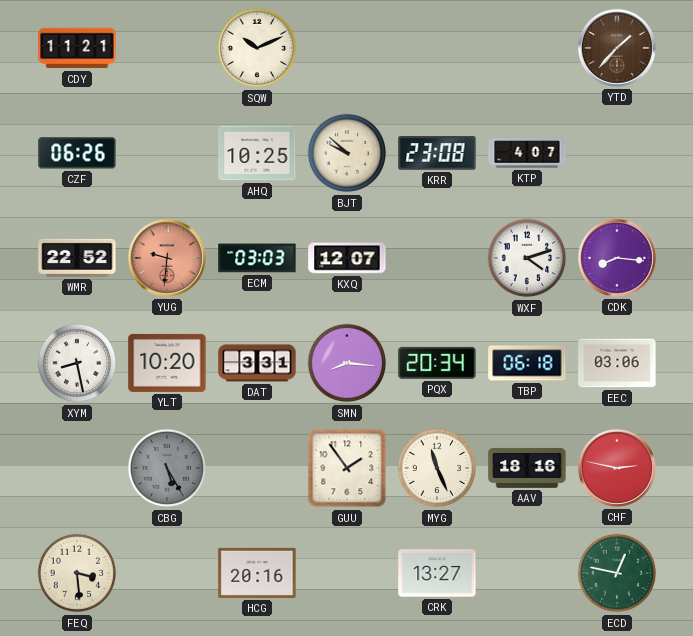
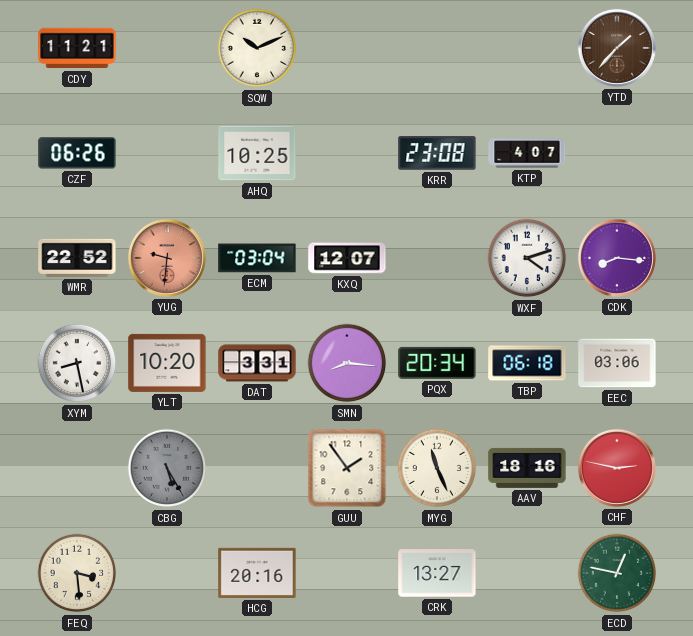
BJT: 9:52 -> none
ECM: 03:03 -> 03:04
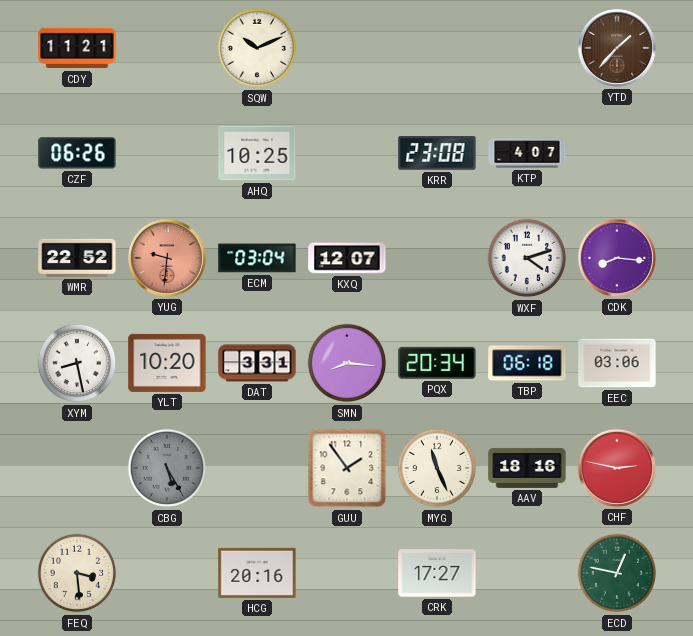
CRK: 13:27 -> 17:27
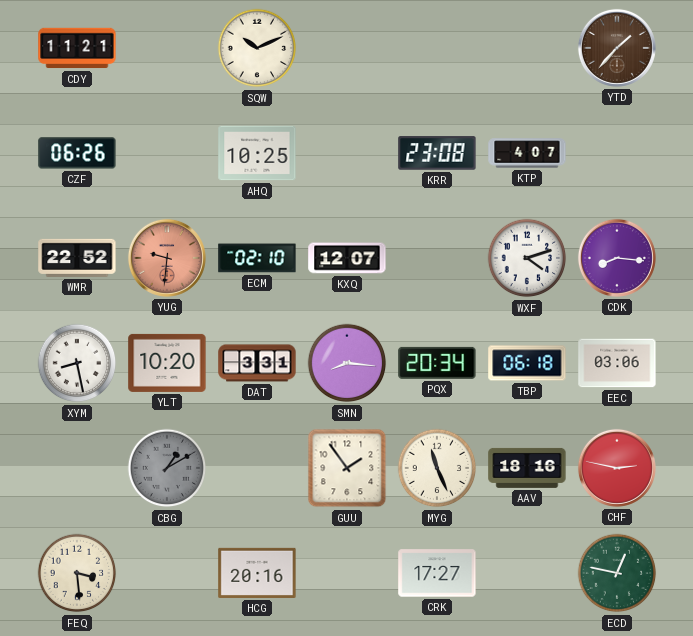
ECM: 03:04 -> 02:10
CBG: 5:25 -> 1:10
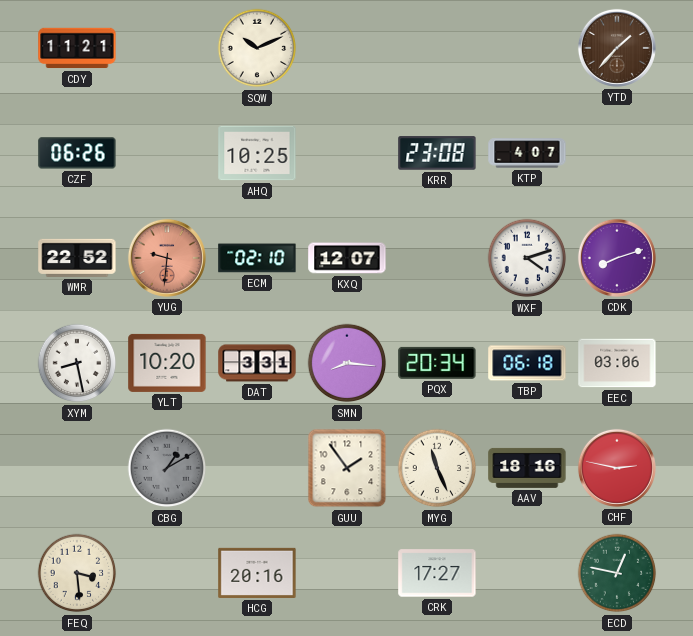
CDK: 8:16 -> 8:12
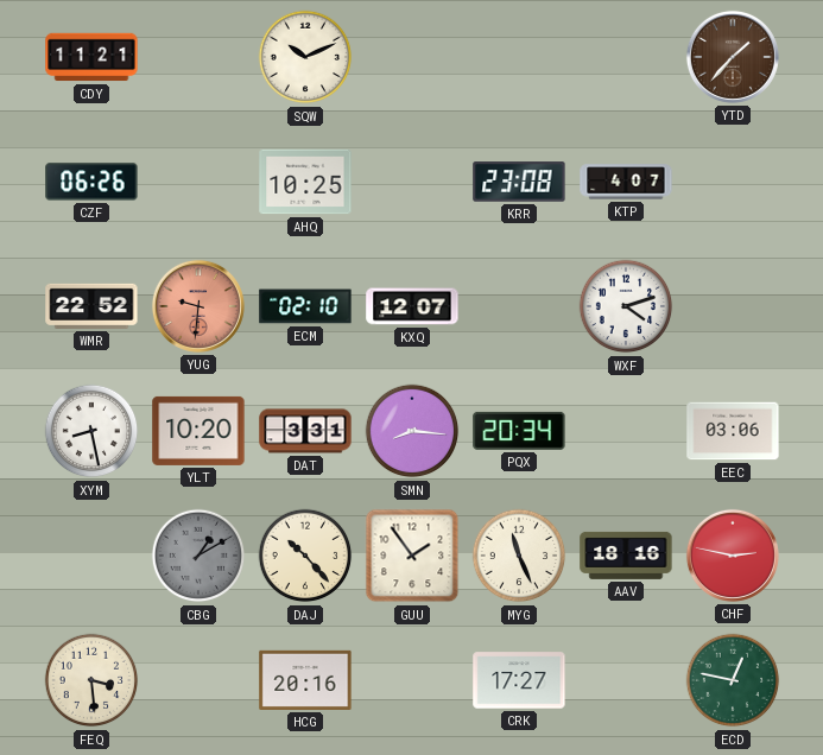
CDK: 8:12 -> none
TBP: 06:18 -> none
DAJ: none -> 10:23
